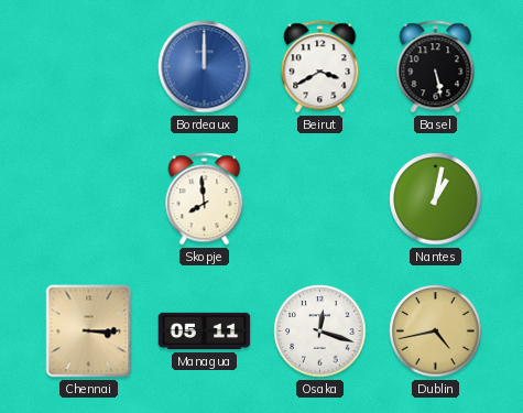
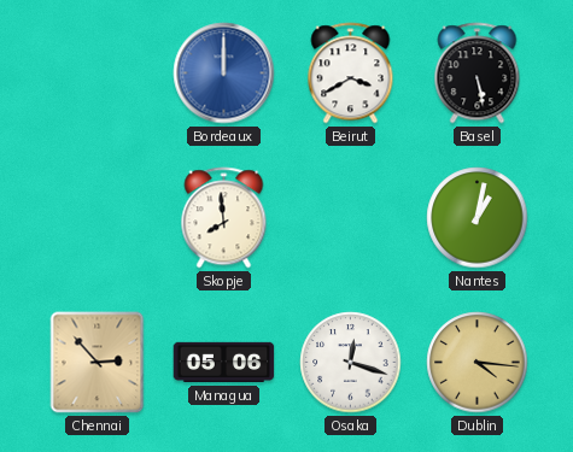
Chennai: 3:15 -> 2:53
Managua: 05:11 -> 05:06
Dublin: 4:43 -> 4:16
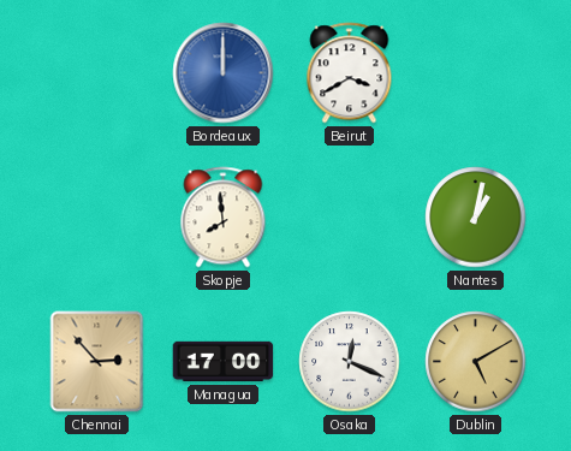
Basel: 5:28 -> none
Managua: 05:06 -> 17:00
Osaka: 12:18 -> 12:19
Dublin: 4:16 -> 5:10
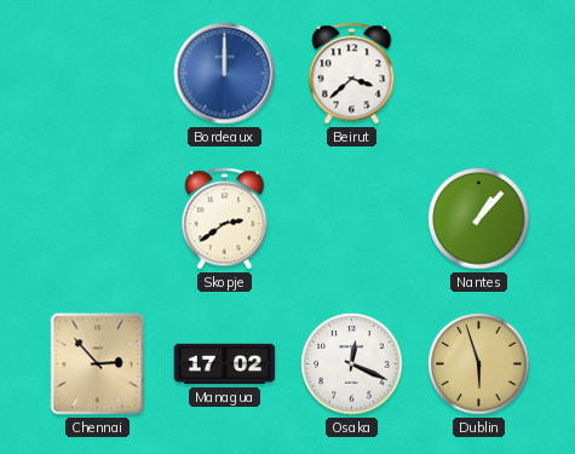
Beirut: 3:40 -> 3:38
Skopje: 7:59 -> 2:39
Nantes: 1:02 -> 1:07
Managua: 17:00 -> 17:02
Dublin: 5:10 -> 5:57
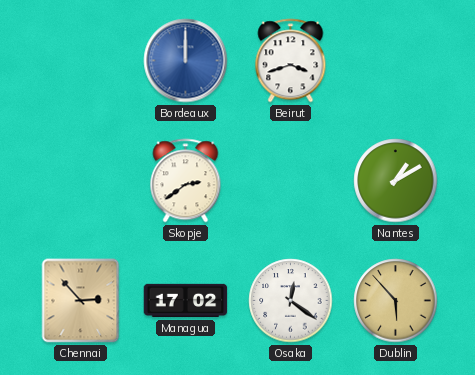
Beirut: 3:38 -> 3:42
Nantes: 1:07 -> 1:10
Osaka: 12:19 -> 12:21
Dublin: 5:57 -> 5:53
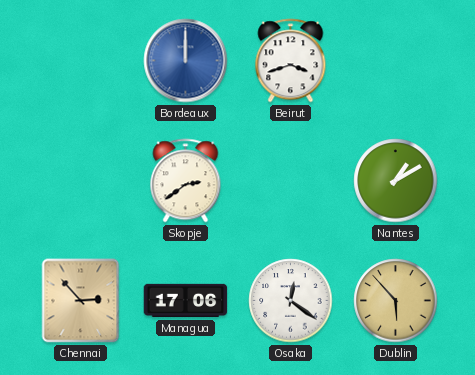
Managua: 17:02 -> 17:06
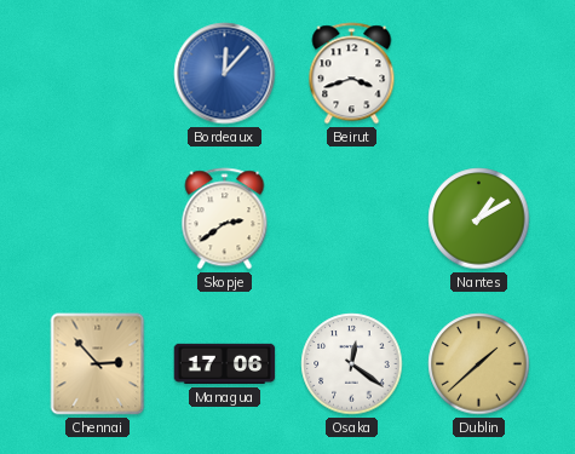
Bordeaux: 12:00 -> 12:07
Dublin: 5:53 -> 1:38
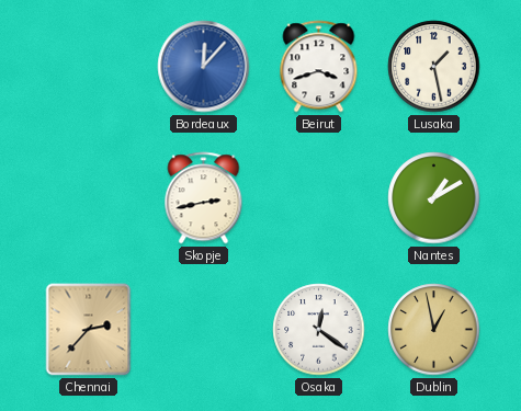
Lusaka: none -> 1:28
Skopje: 2:39 -> 2:43
Chennai: 2:53 -> 2:37
Managua: 17:06 -> none
Dublin: 1:38 -> 12:58
